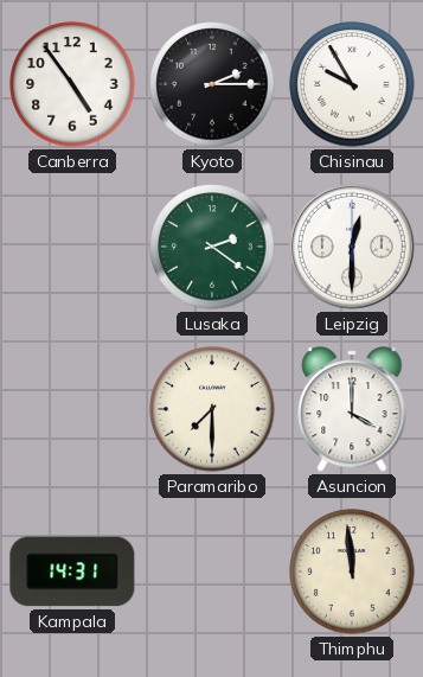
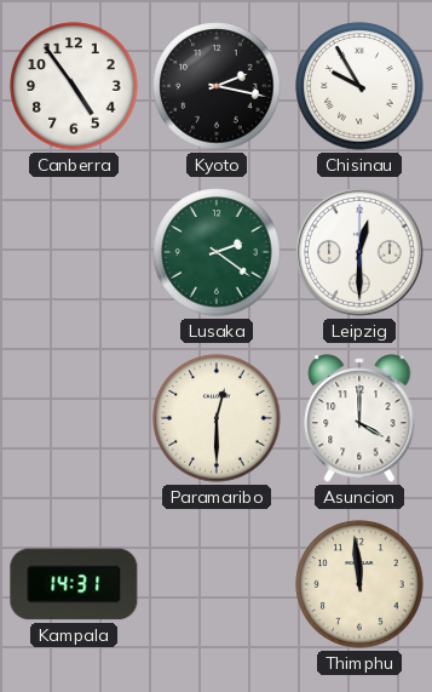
Kyoto: 2:15 -> 2:17
Paramaribo: 7:30 -> 12:30
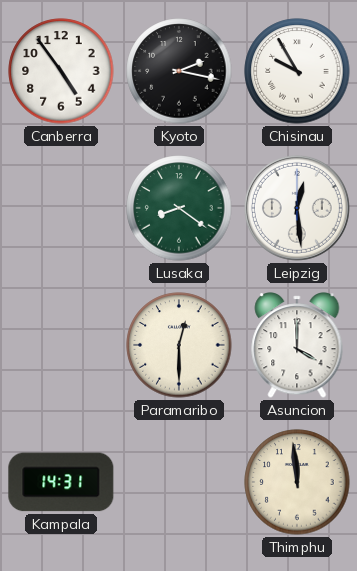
Lusaka: 2:21 -> 8:21
Leipzig: 12:30 -> 12:29
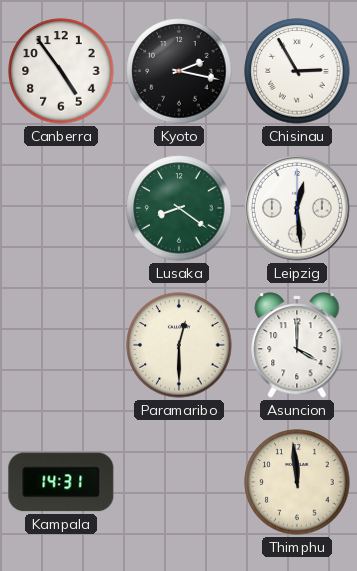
Chisinau: 9:55 -> 2:55
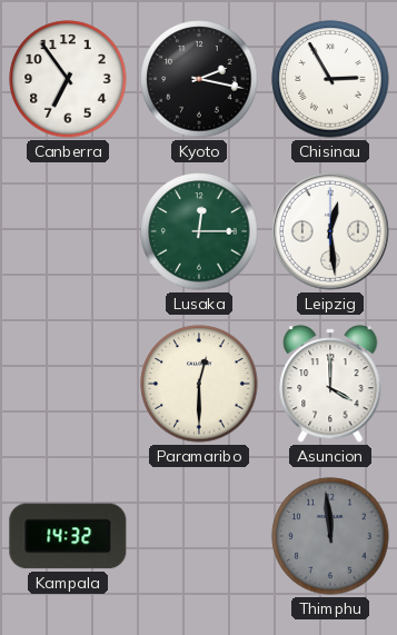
Canberra: 4:54 -> 6:54
Lusaka: 8:21 -> 12:15
Kampala: 14:31 -> 14:32
Thimphu dial: cream -> grey
